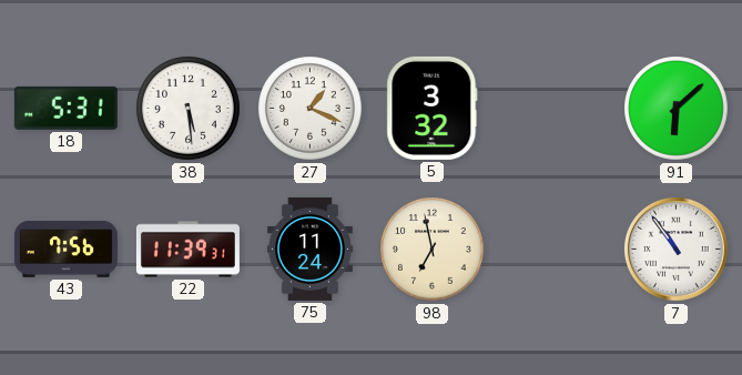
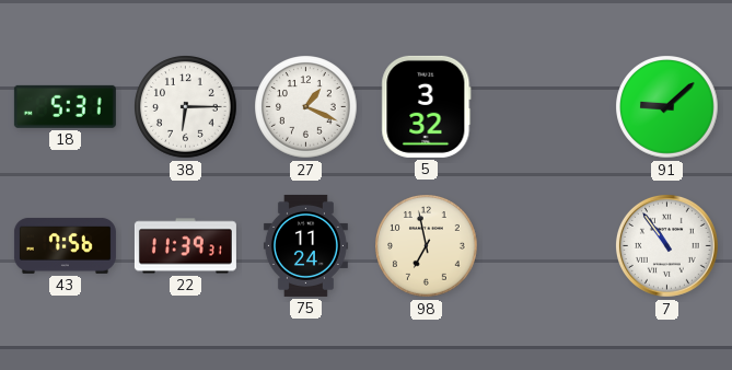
38: 5:29 -> 6:15
91: 6:08 -> 9:08
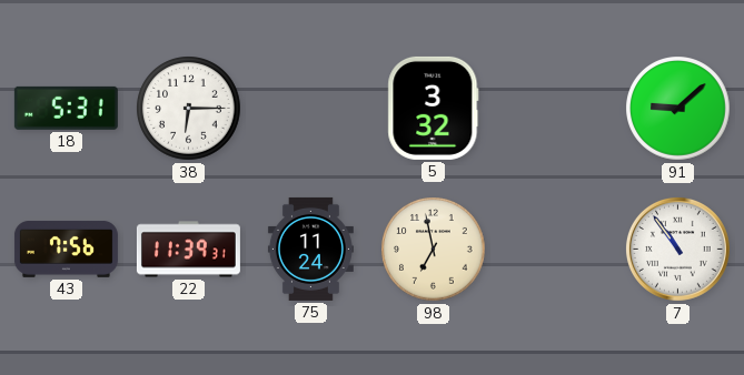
27: 1:19 -> none
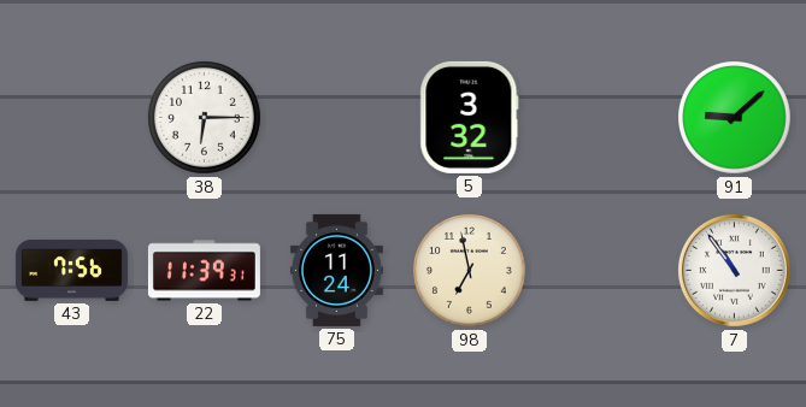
18: 5:31 -> none
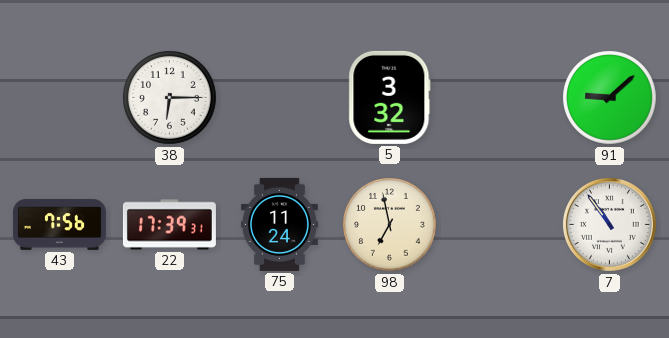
22: 11:39 -> 17:39
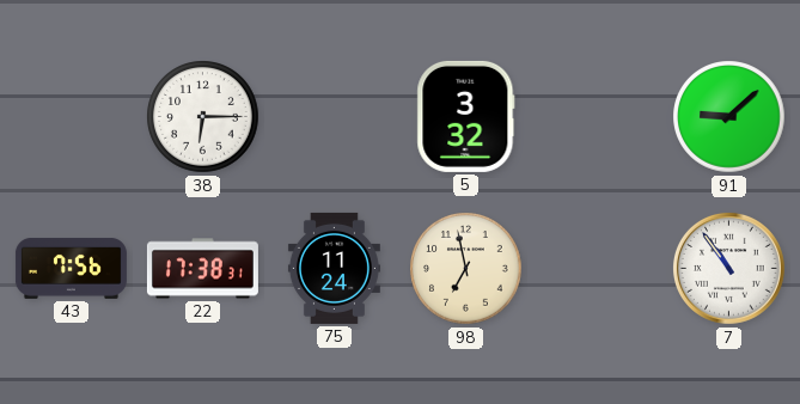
22: 17:39 -> 17:38
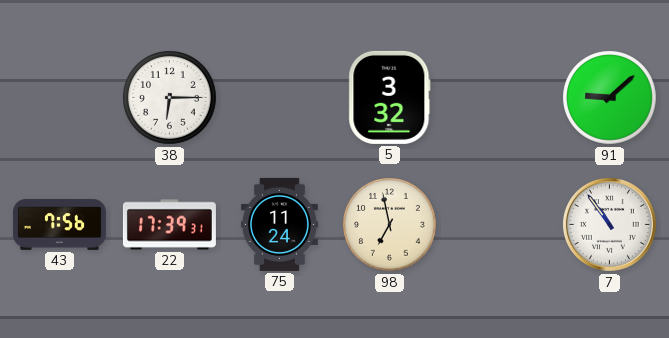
22: 17:38 -> 17:39
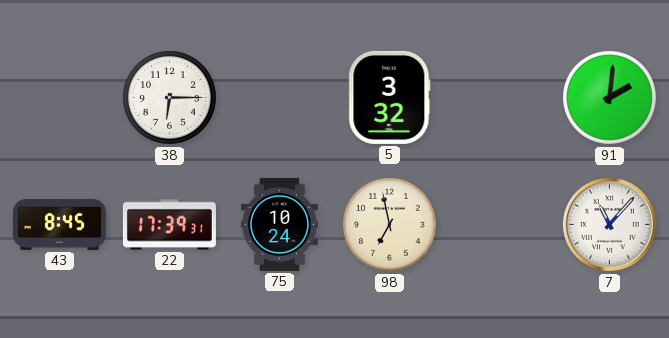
91: 9:08 -> 2:01
43: 7:56 -> 8:45
75: 11:24 -> 10:24
7: 10:54 -> 11:07
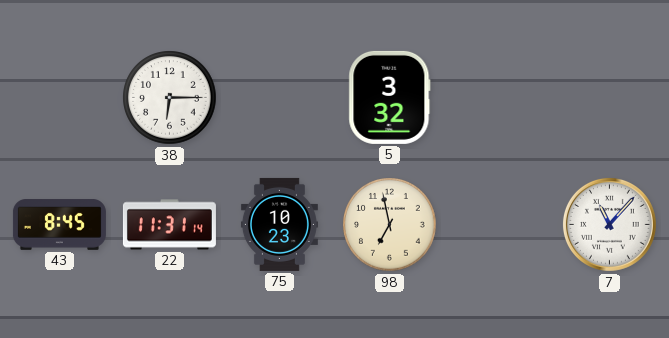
91: 2:01 -> none
22: 17:39 -> 11:31
75: 10:24 -> 10:23
